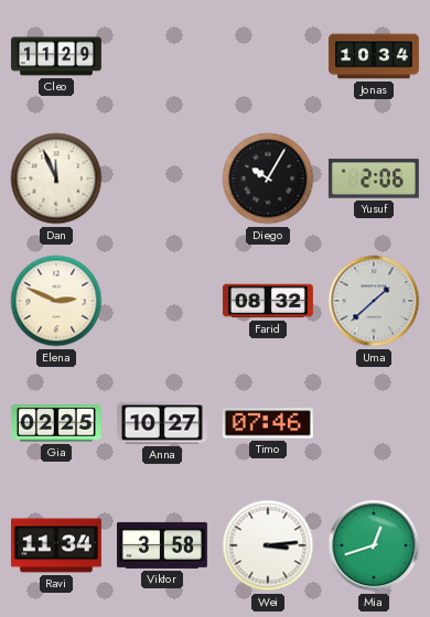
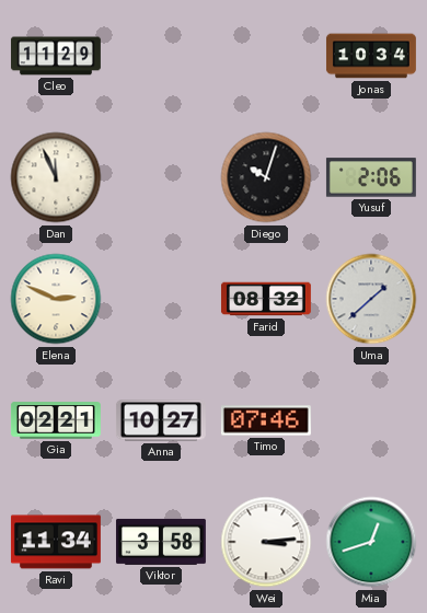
Diego: 10:05 -> 10:03
Gia: 02:25 -> 02:21
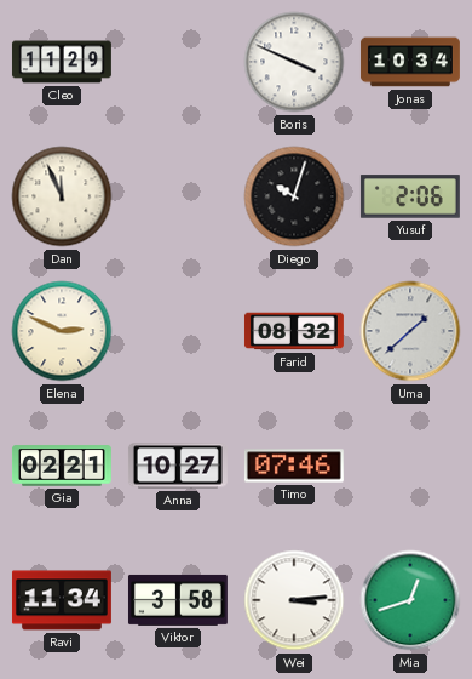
Boris: none -> 3:49
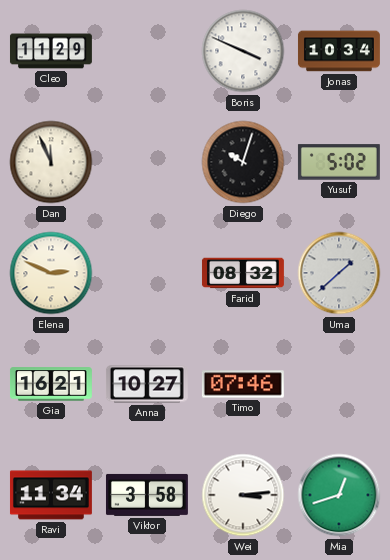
Yusuf: 2:06 -> 5:02
Gia: 02:21 -> 16:21
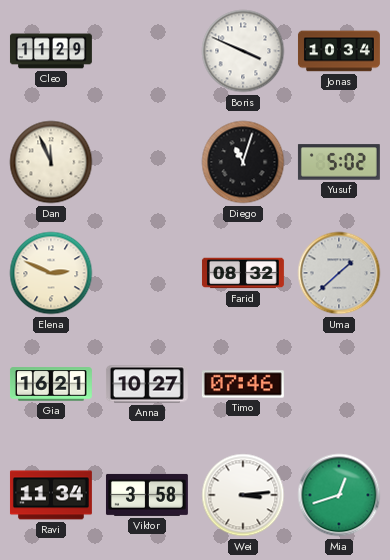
Diego: 10:03 -> 11:03
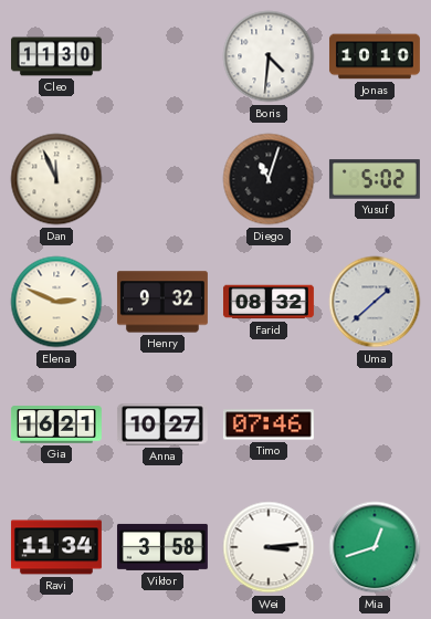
Cleo: 11:29 -> 11:30
Boris: 3:49 -> 4:31
Jonas: 10:34 -> 10:10
Henry: none -> 9:32
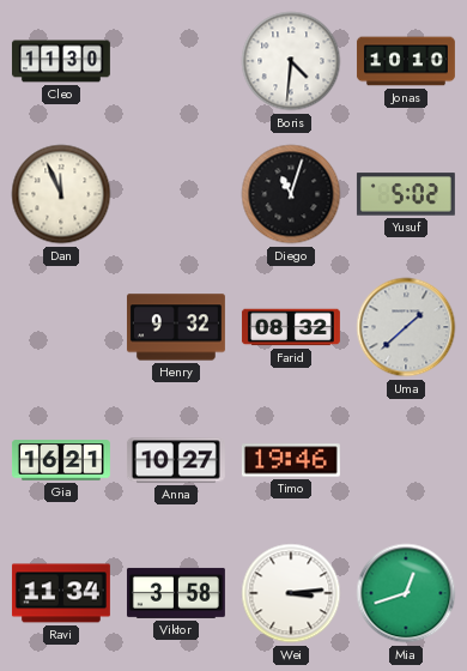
Elena: 2:49 -> none
Timo: 07:46 -> 19:46
